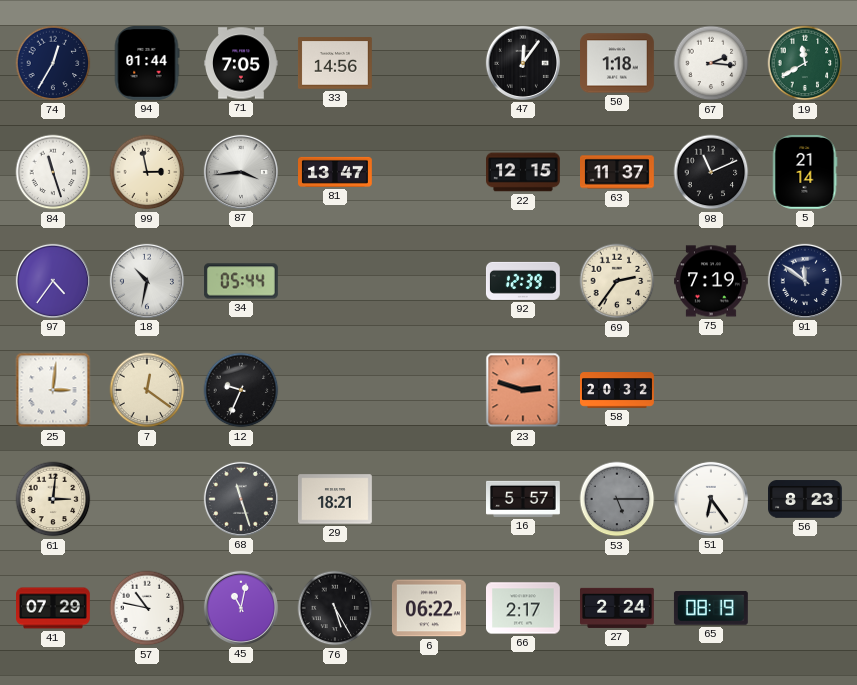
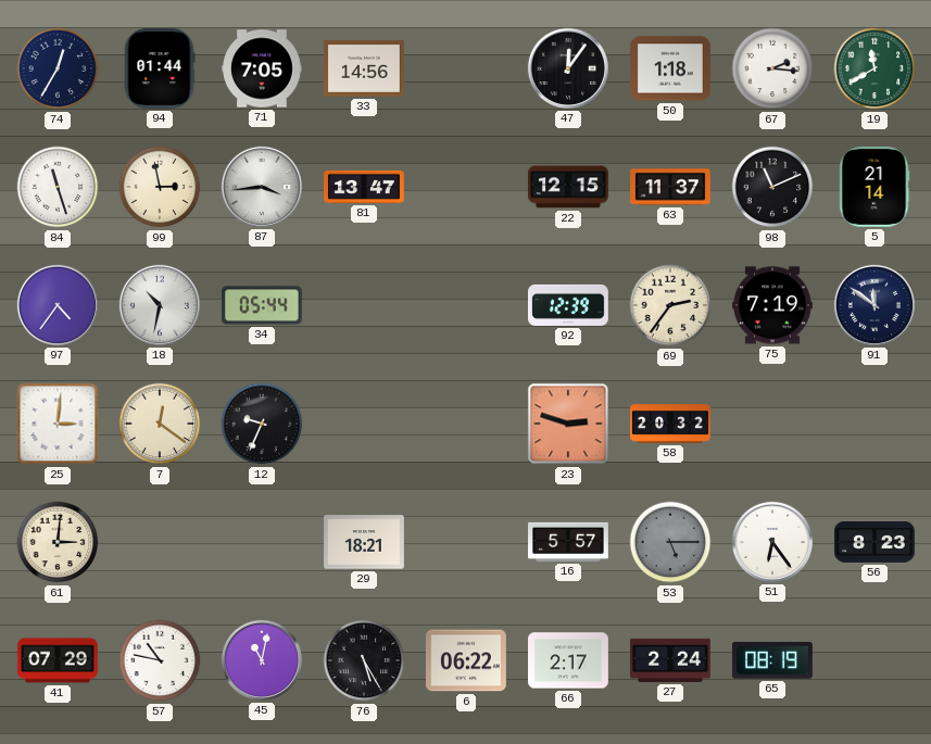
68: 11:27 -> none
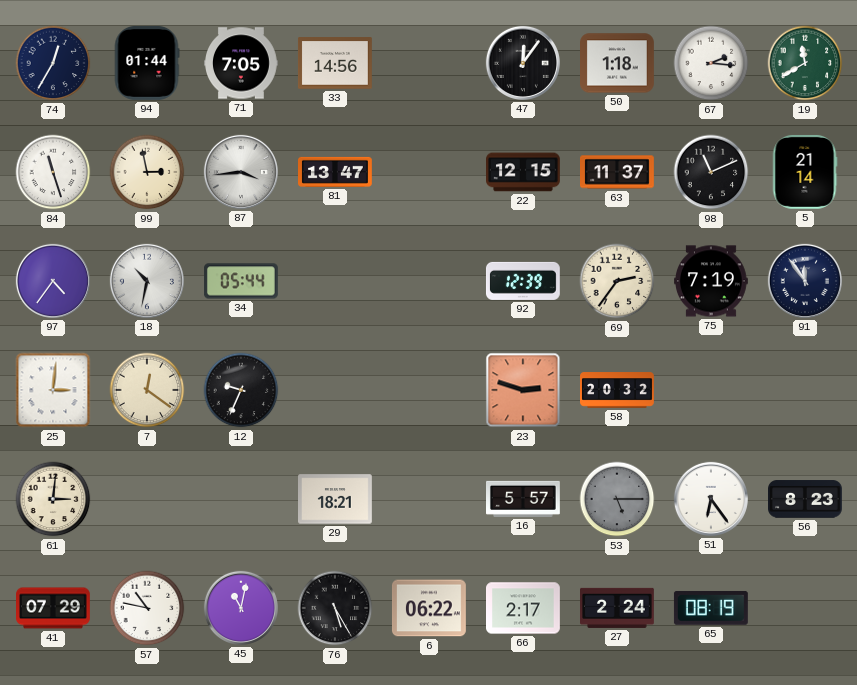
91: 11:51 -> 11:54
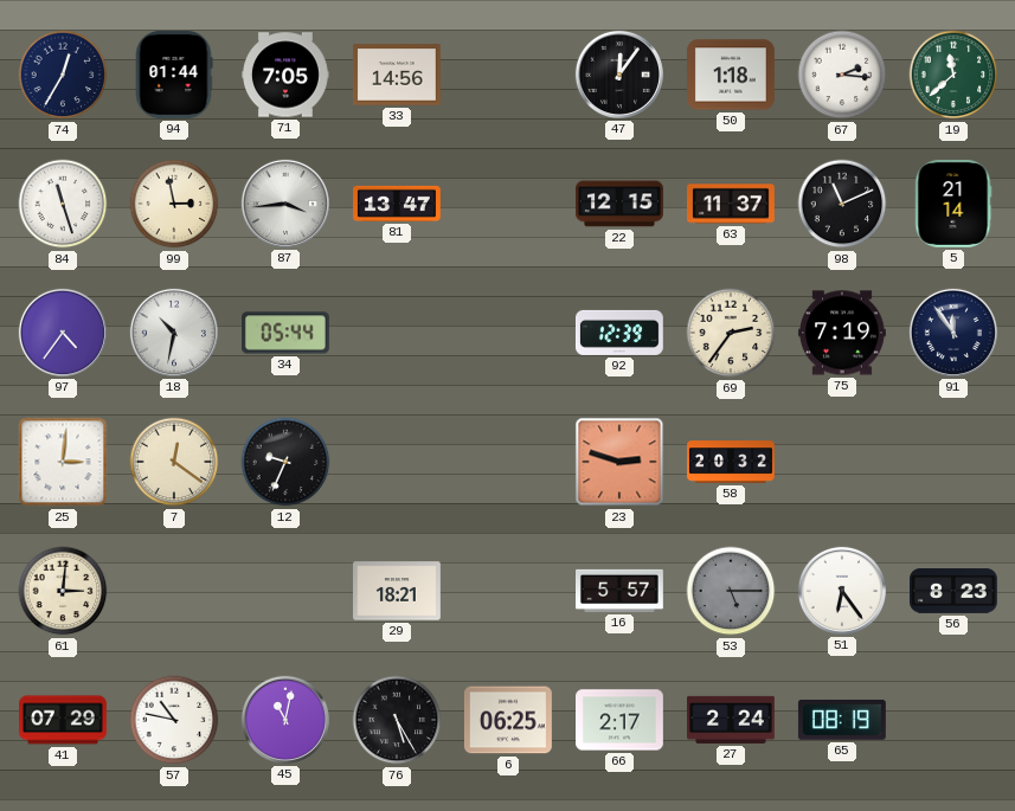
19: 11:40 -> 11:38
6: 06:22 -> 06:25
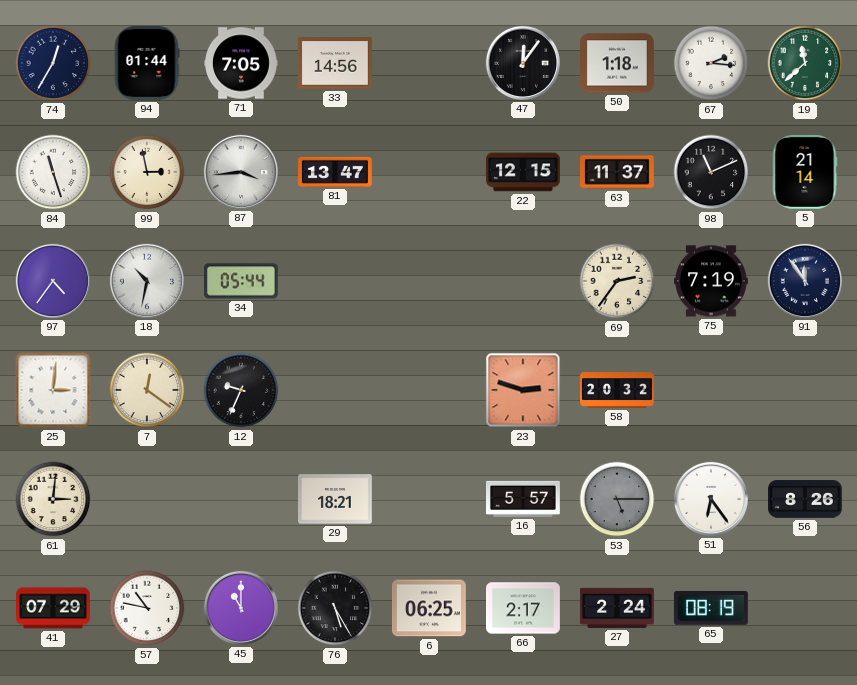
92: 12:39 -> none
56: 8:23 -> 8:26
45: 11:02 -> 11:00
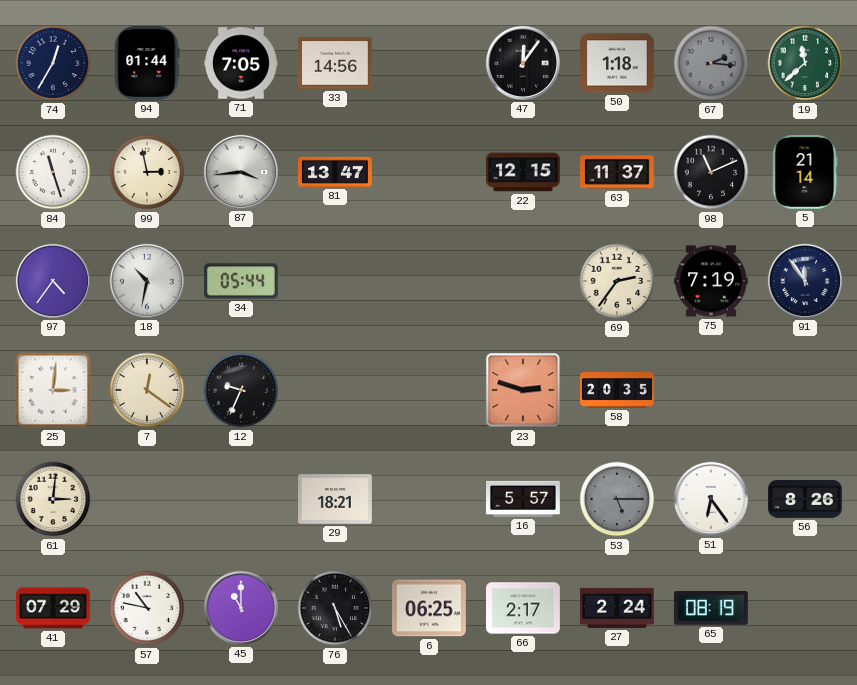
67 dial: white -> grey
58: 20:32 -> 20:35
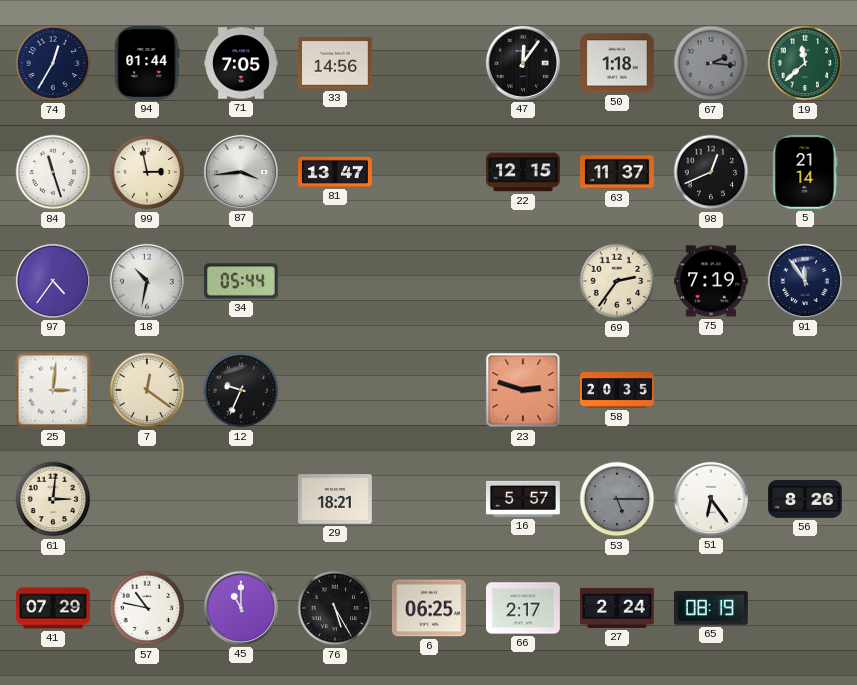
98: 11:11 -> 12:41
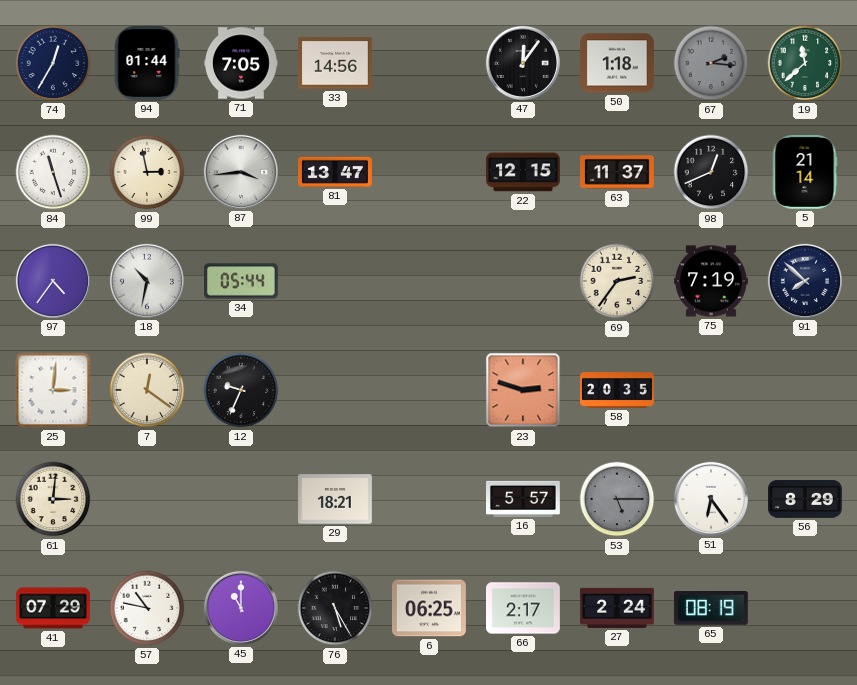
91: 11:54 -> 7:52
56: 8:26 -> 8:29
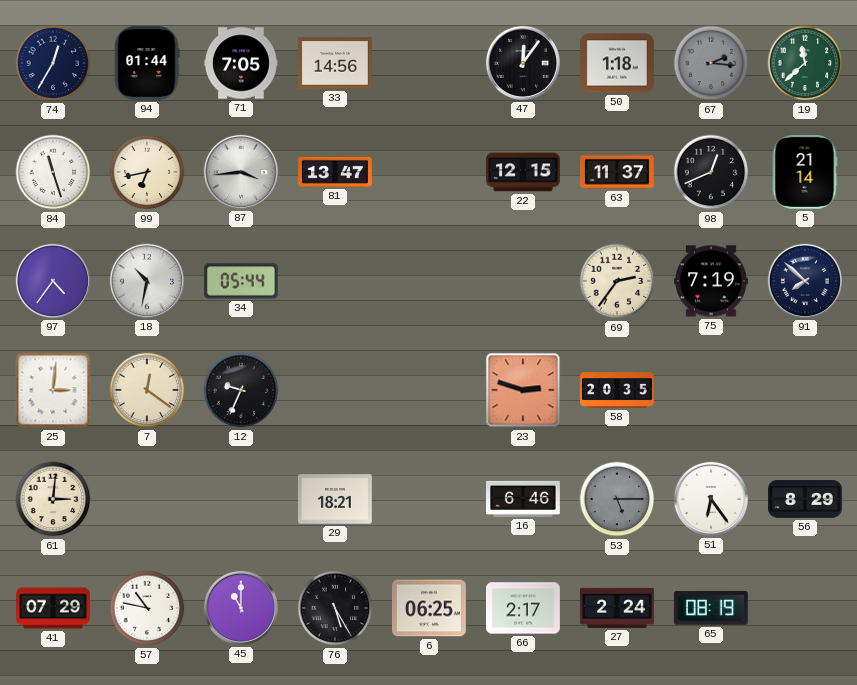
99: 2:58 -> 6:43
16: 5:57 -> 6:46
